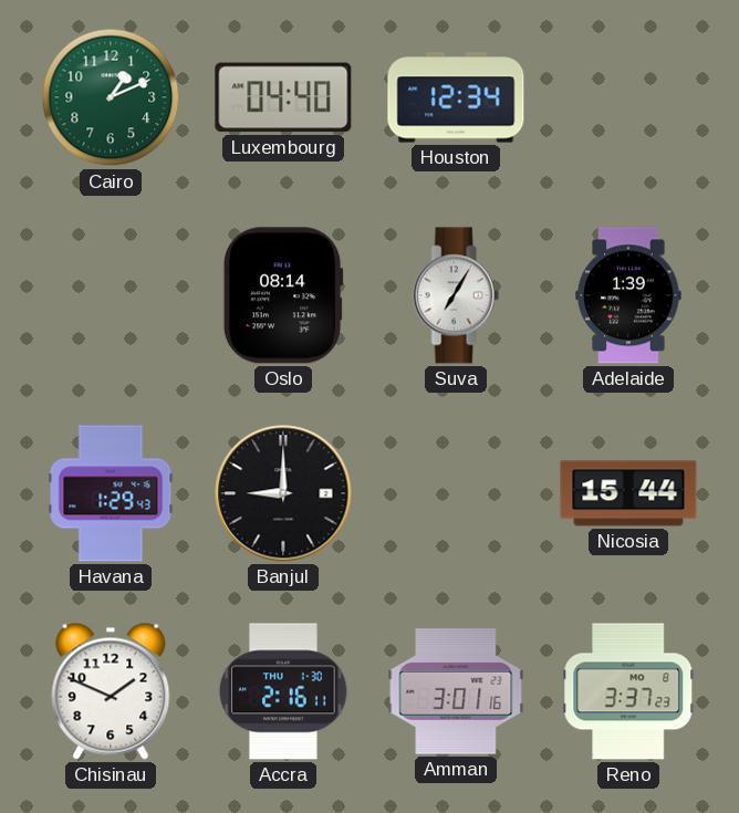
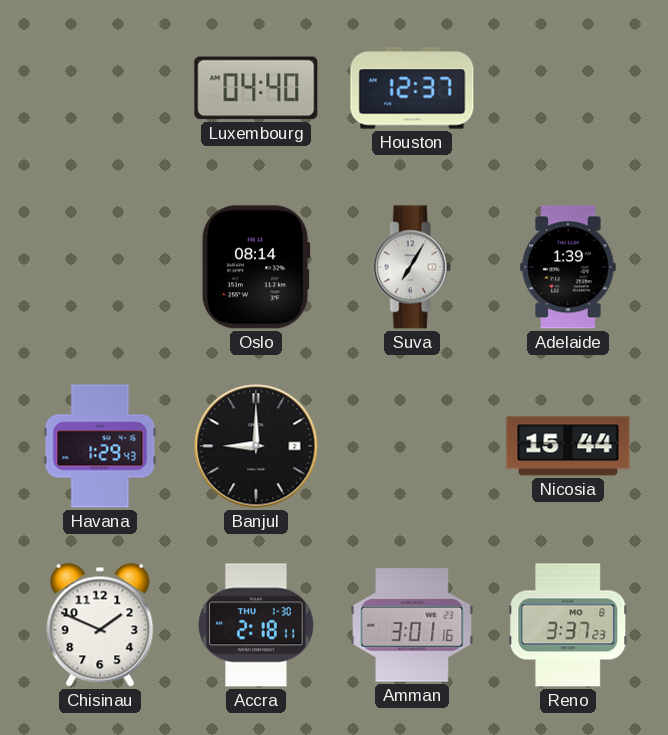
Cairo: 1:11 -> none
Houston: 12:34 -> 12:37
Accra: 2:16 -> 2:18
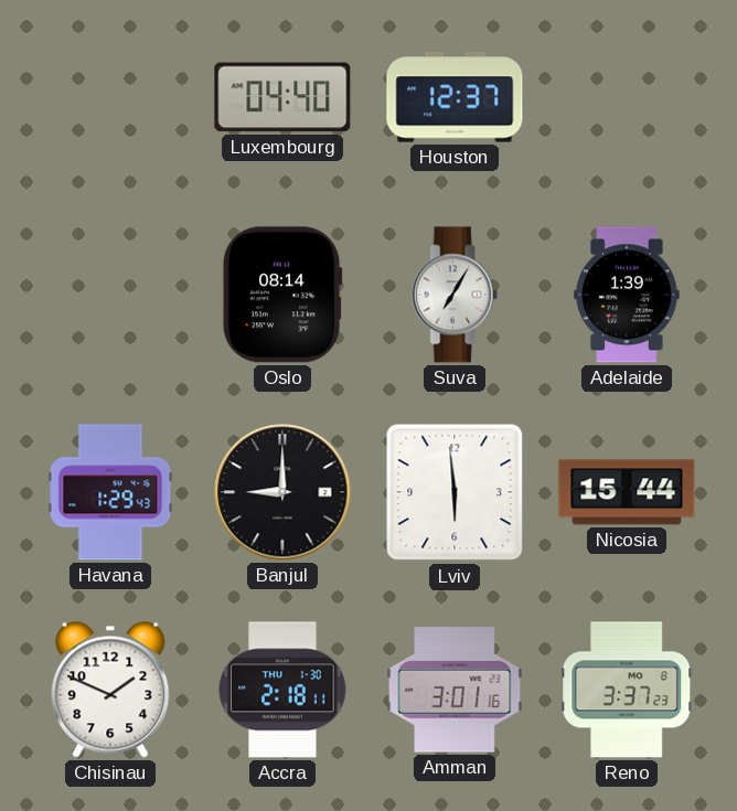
Lviv: none -> 5:59
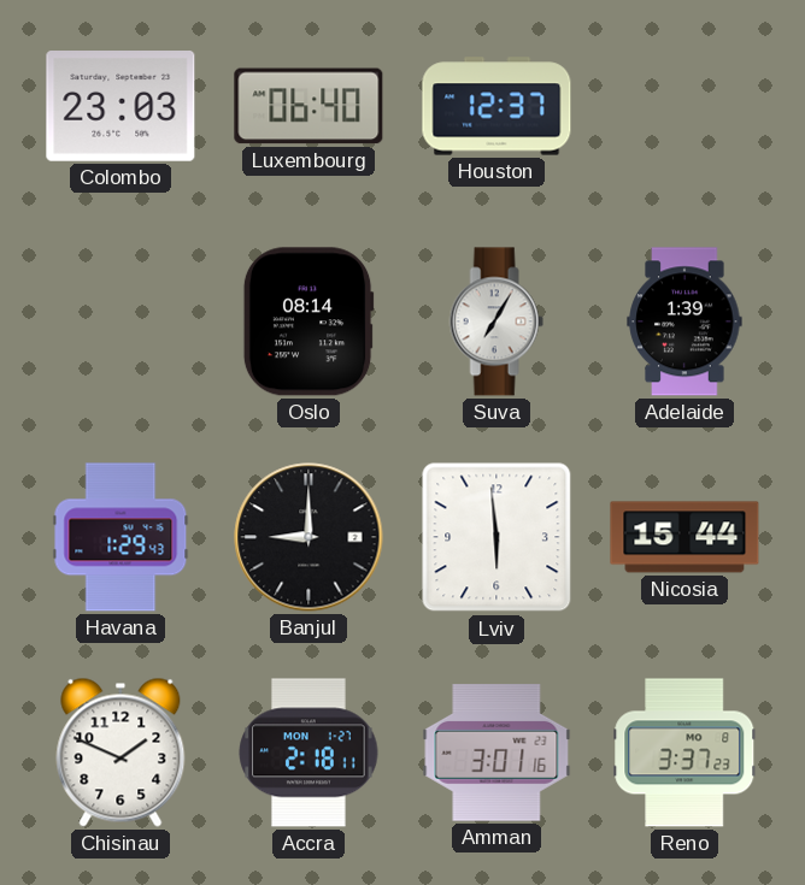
Colombo: none -> 23:03
Luxembourg: 04:40 -> 06:40
Accra date: THU 1-30 -> MON 1-27
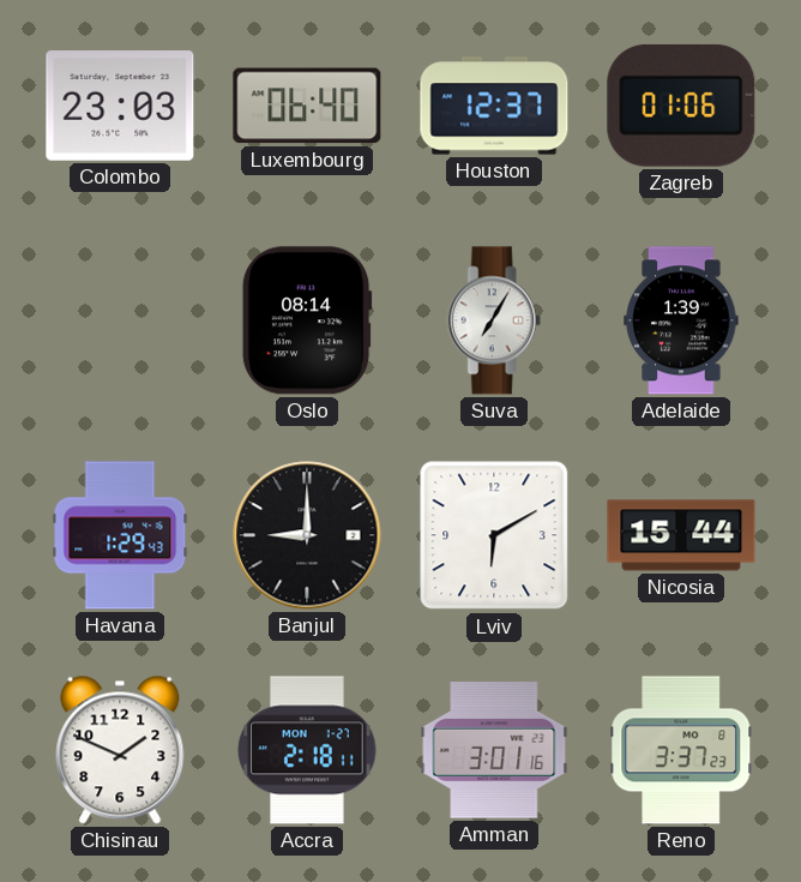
Zagreb: none -> 01:06
Lviv: 5:59 -> 6:10
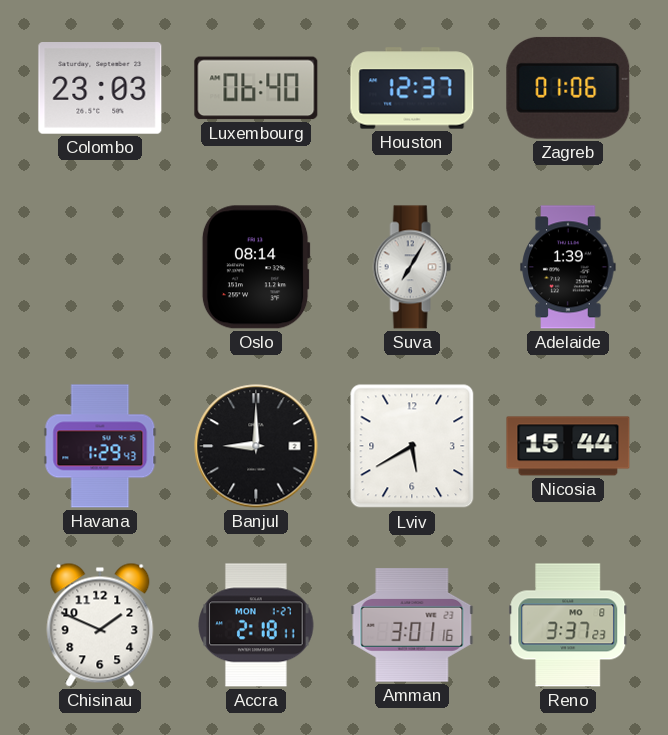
Lviv: 6:10 -> 5:40
